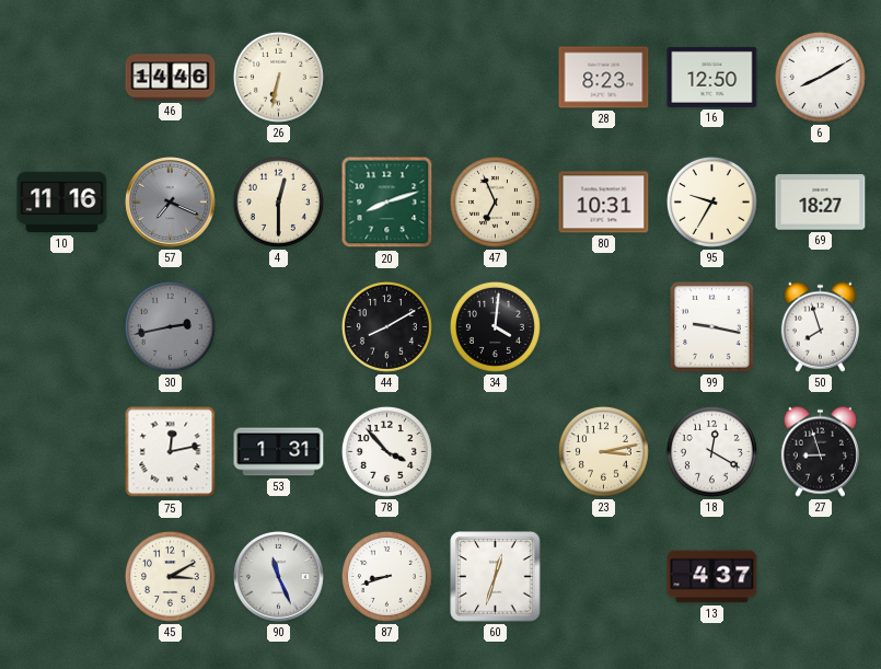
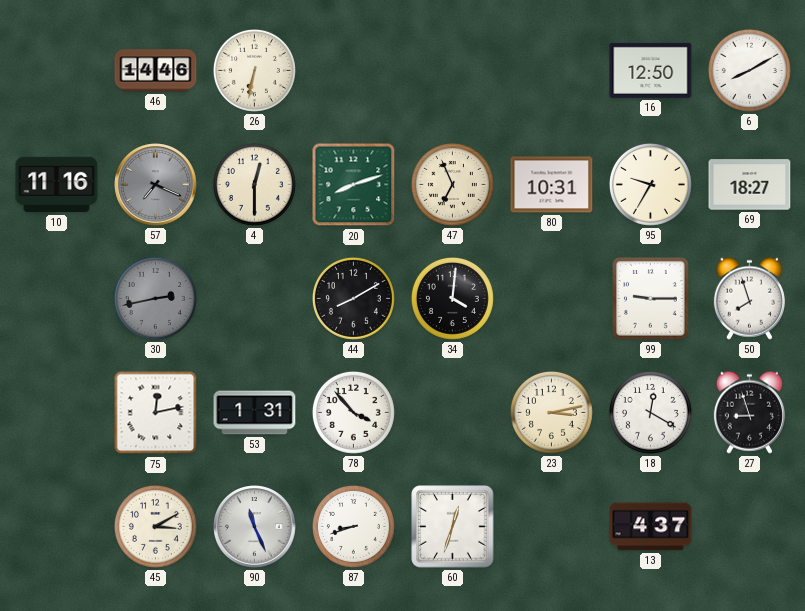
28: 8:23 -> none
99: 9:17 -> 9:15
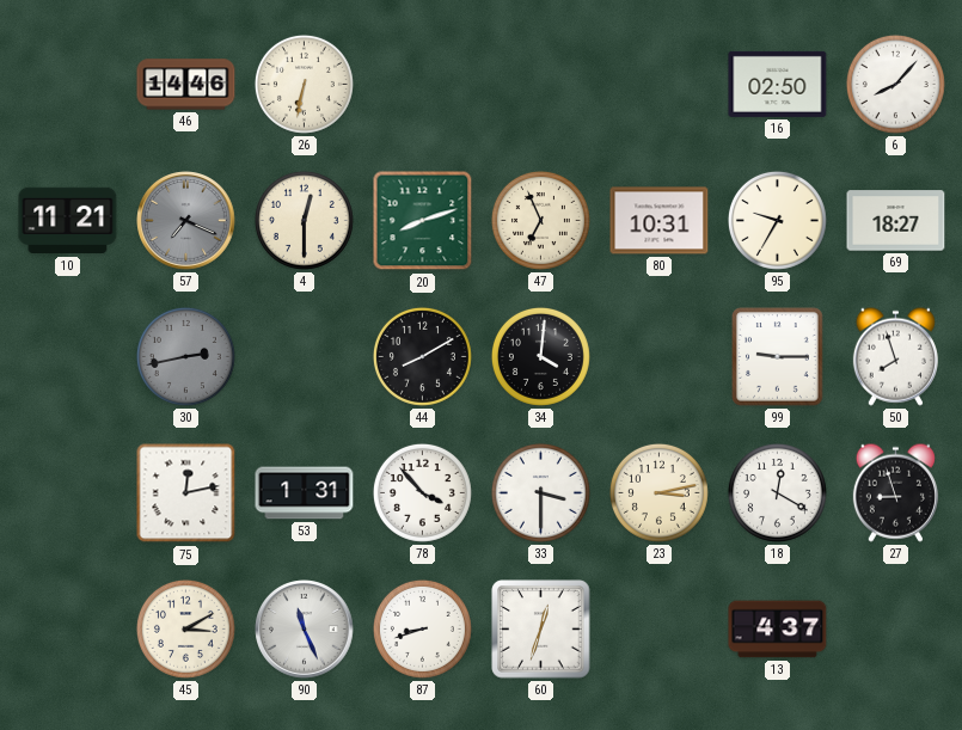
16: 12:50 -> 02:50
6: 8:10 -> 8:07
10: 11:16 -> 11:21
33: none -> 3:30
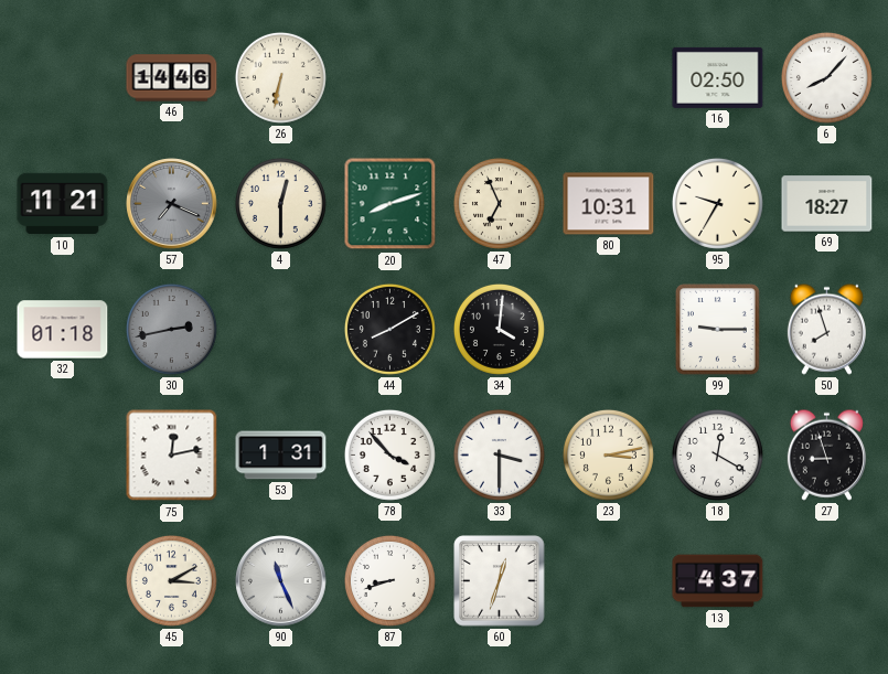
32: none -> 01:18
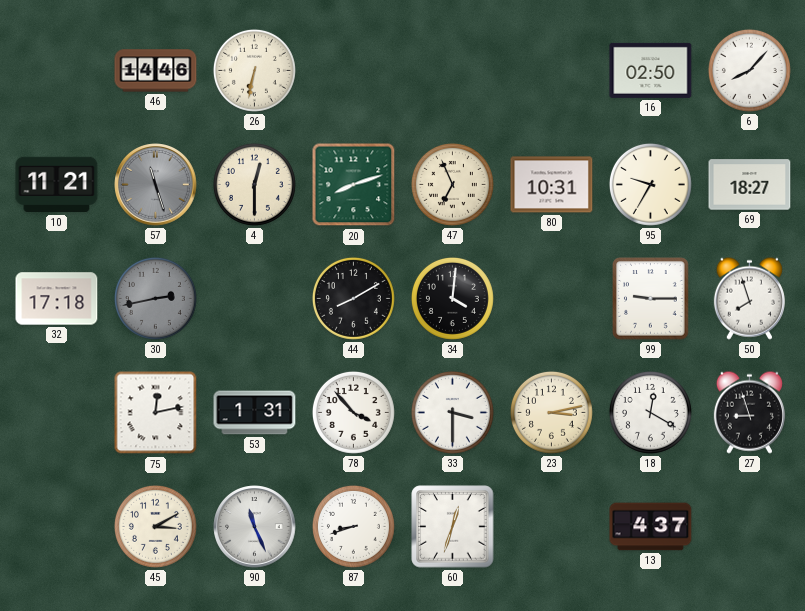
57: 7:19 -> 11:27
32: 01:18 -> 17:18
